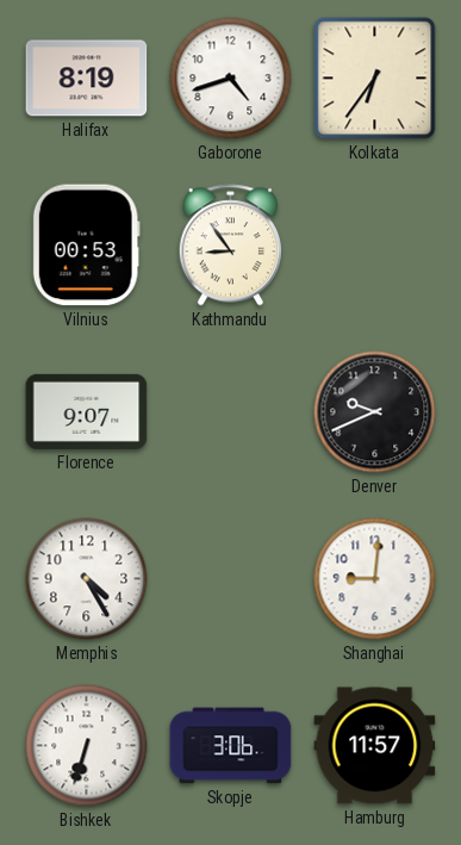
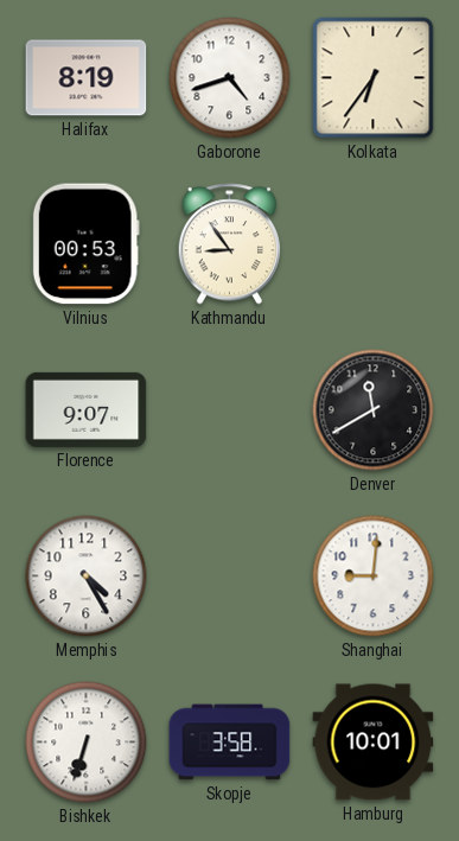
Denver: 9:41 -> 11:40
Skopje: 3:06 -> 3:58
Hamburg: 11:57 -> 10:01
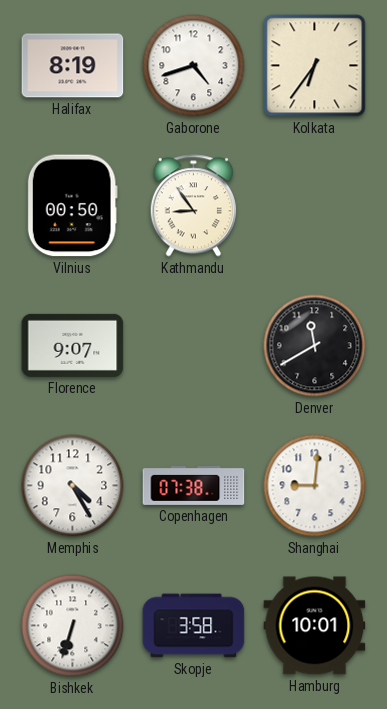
Vilnius: 00:53 -> 00:50
Copenhagen: none -> 07:38
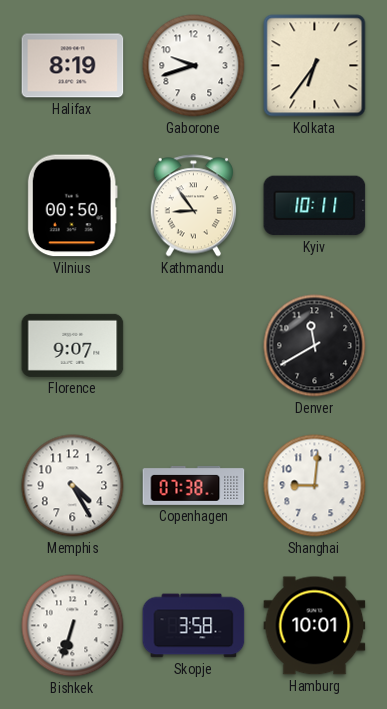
Gaborone: 4:42 -> 9:42
Kyiv: none -> 10:11
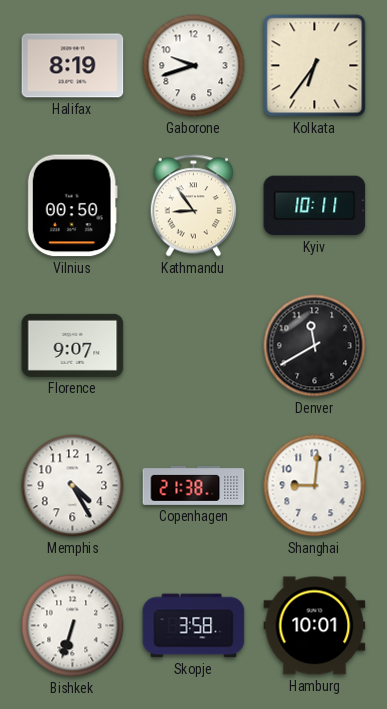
Copenhagen: 07:38 -> 21:38
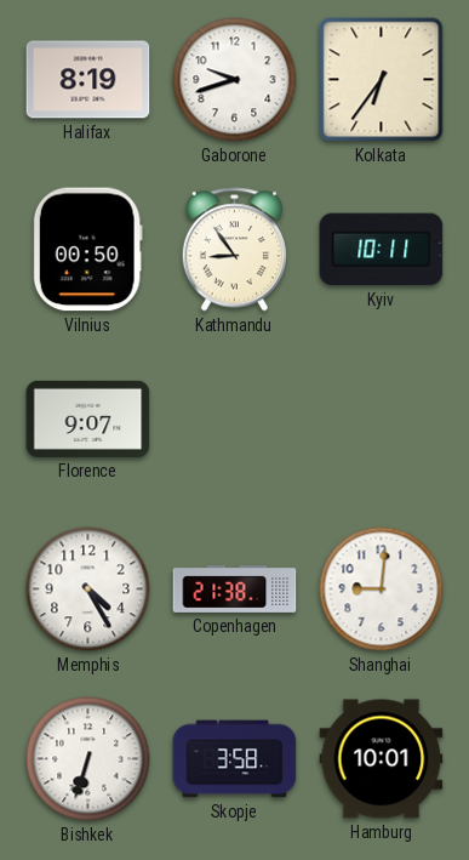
Denver: 11:40 -> none
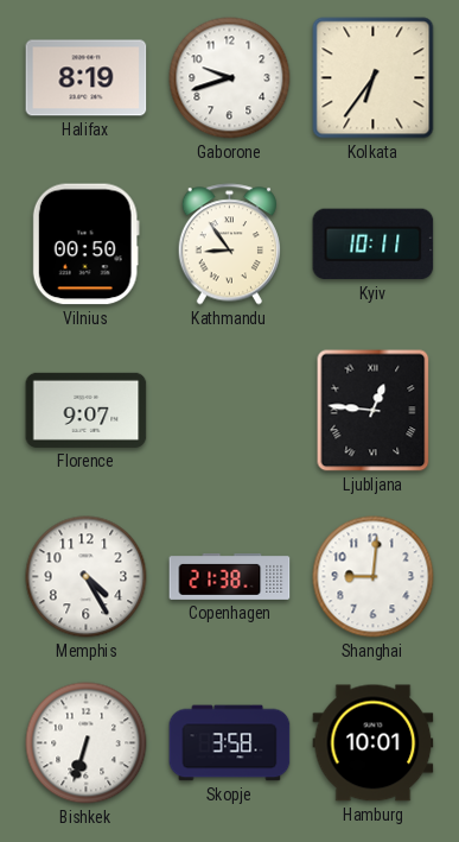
Ljubljana: none -> 12:46
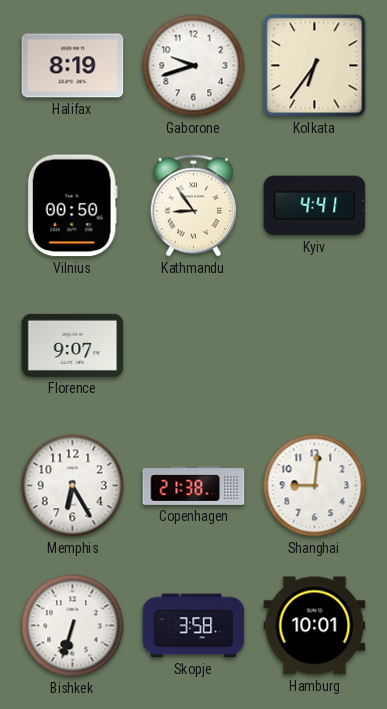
Kyiv: 10:11 -> 4:41
Ljubljana: 12:46 -> none
Memphis: 4:25 -> 6:25
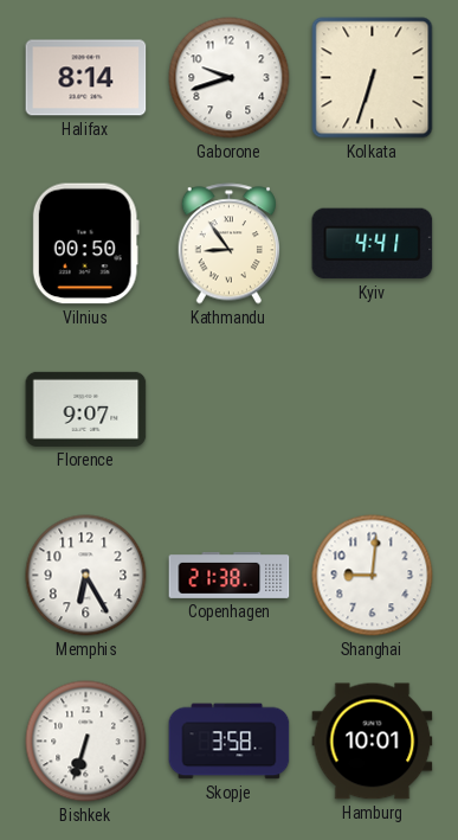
Halifax: 8:19 -> 8:14
Kolkata: 6:36 -> 6:33
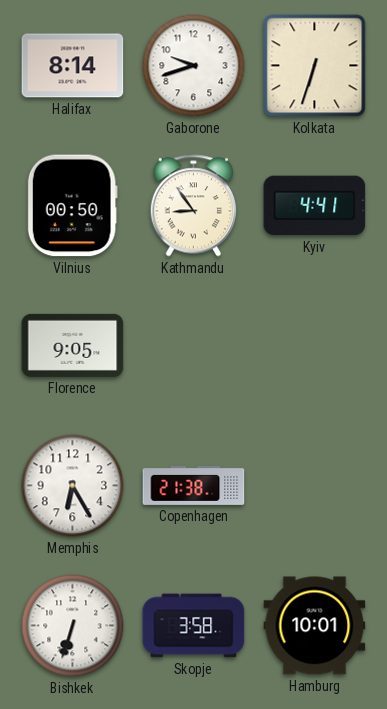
Florence: 9:07 -> 9:05
Shanghai: 9:01 -> none
